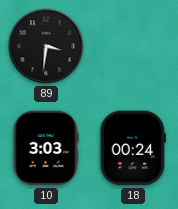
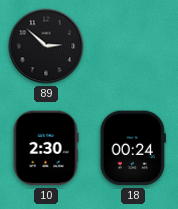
89: 3:31 -> 2:52
10: 3:03 -> 2:30
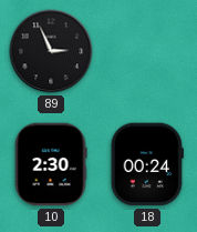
89: 2:52 -> 2:56
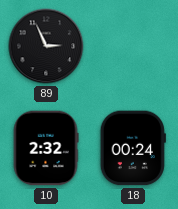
10: 2:30 -> 2:32
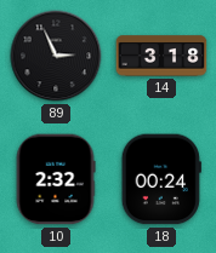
14: none -> 3:18
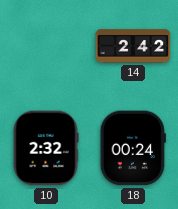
89: 2:56 -> none
14: 3:18 -> 2:42
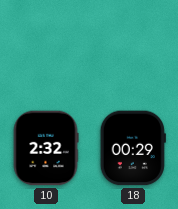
14: 2:42 -> none
18: 00:24 -> 00:29
